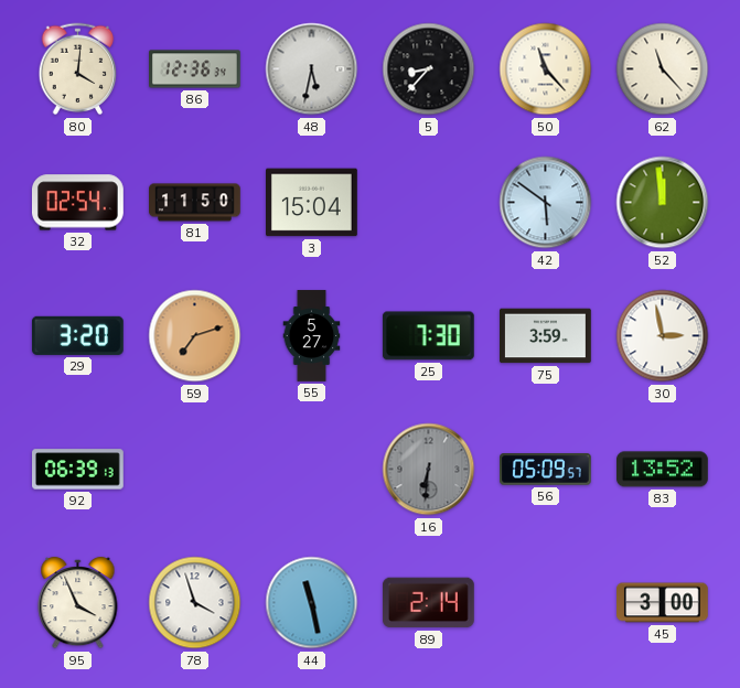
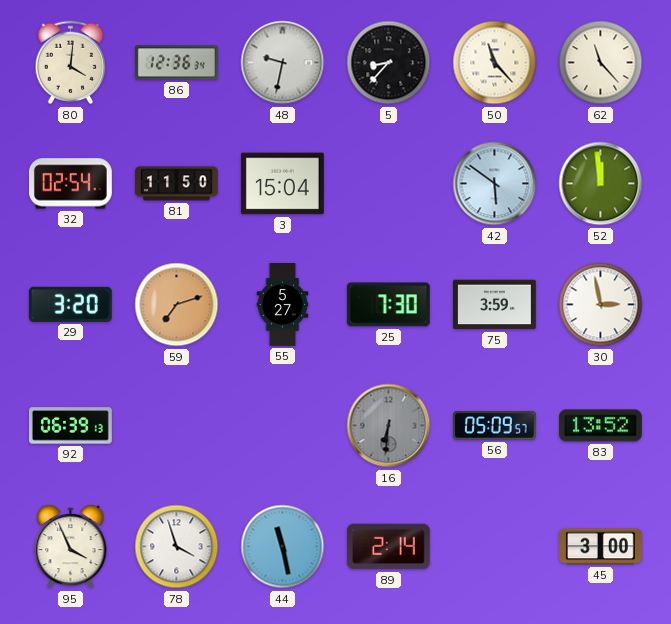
48: 5:32 -> 9:32
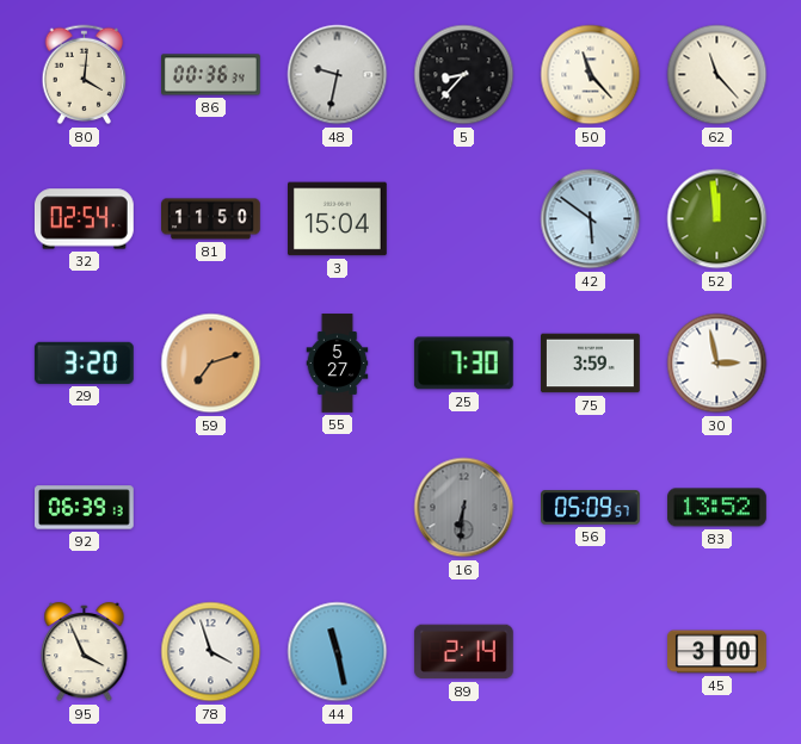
86: 12:36 -> 00:36
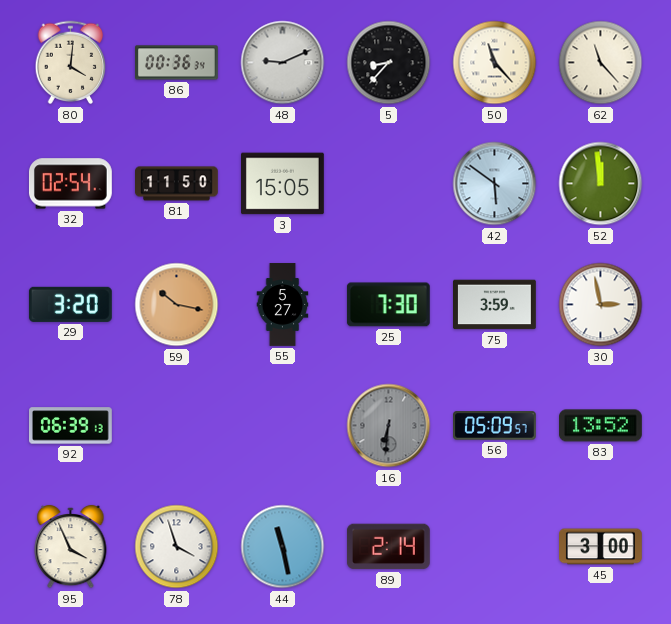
48: 9:32 -> 9:11
3: 15:04 -> 15:05
59: 7:12 -> 10:17
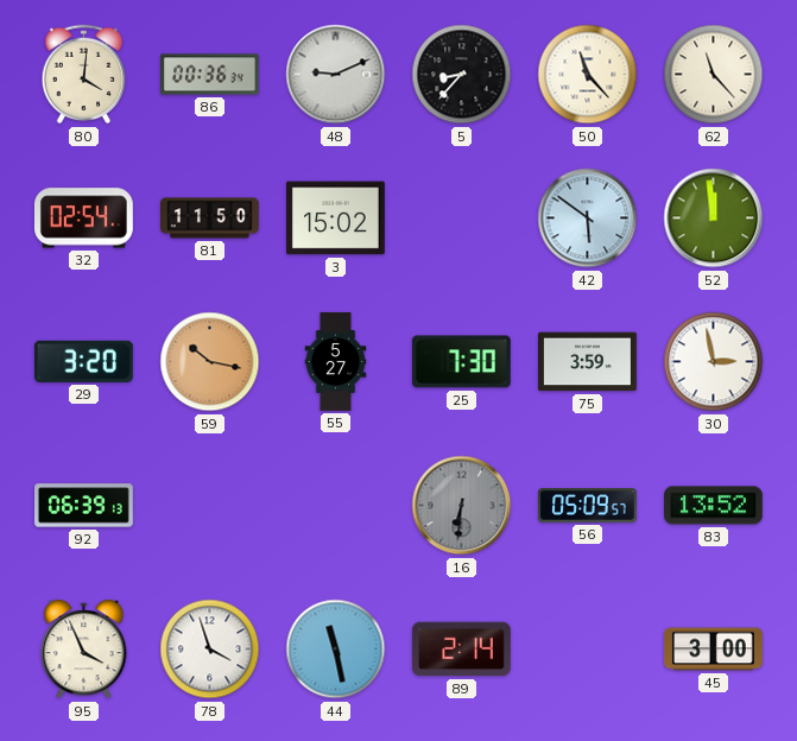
3: 15:05 -> 15:02
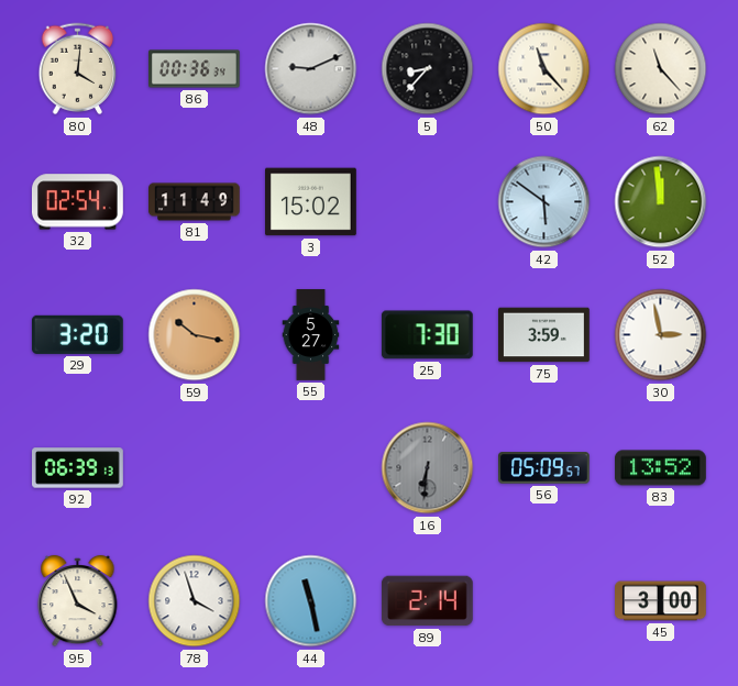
81: 11:50 -> 11:49
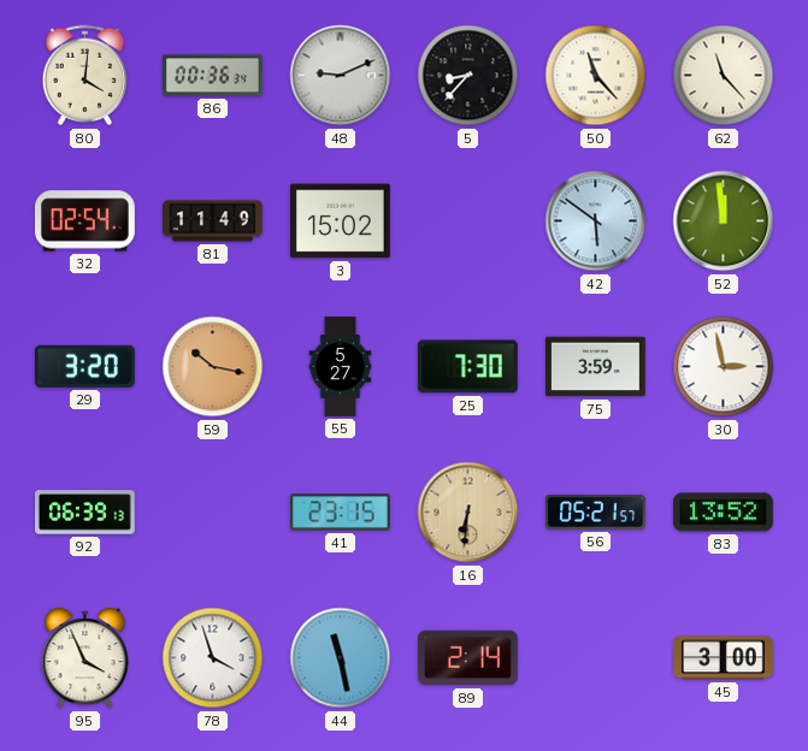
41: none -> 23:15
16 dial: grey -> champagne
56: 05:09 -> 05:21
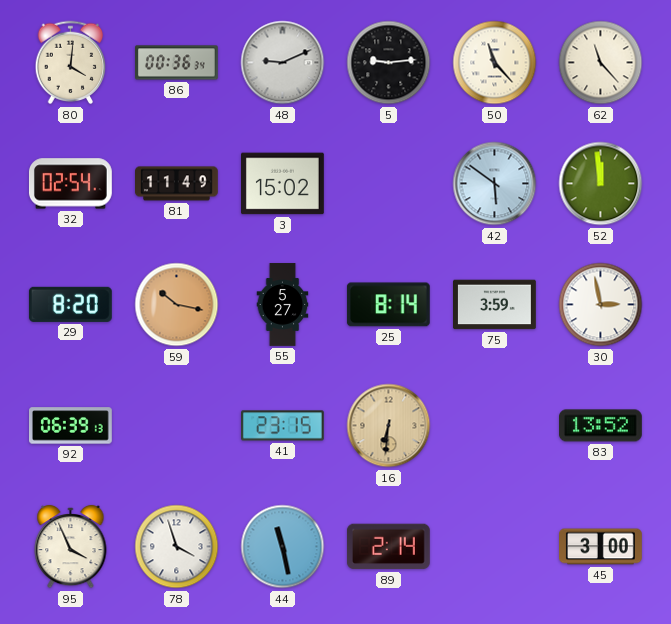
5: 8:37 -> 9:14
29: 3:20 -> 8:20
25: 7:30 -> 8:14
56: 05:21 -> none
